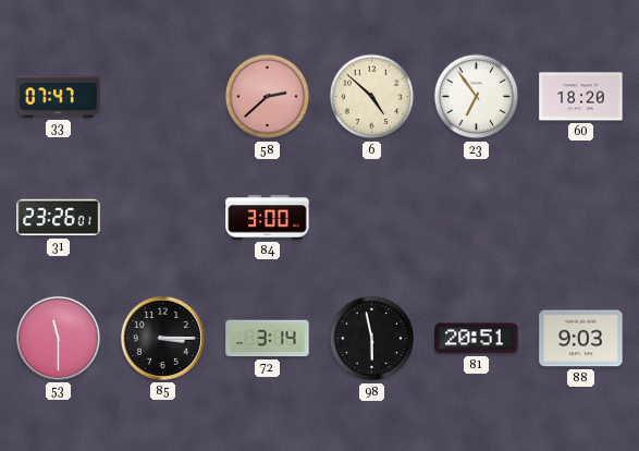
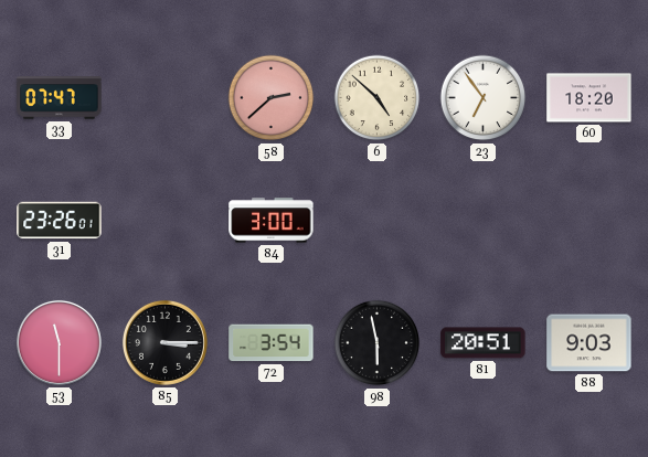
72: 3:14 -> 3:54
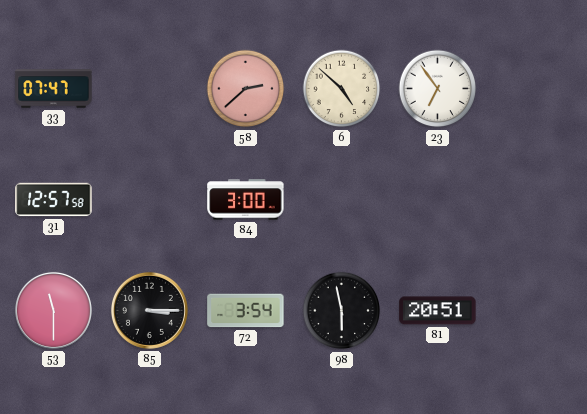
60: 18:20 -> none
31: 23:26 -> 12:57
88: 9:03 -> none
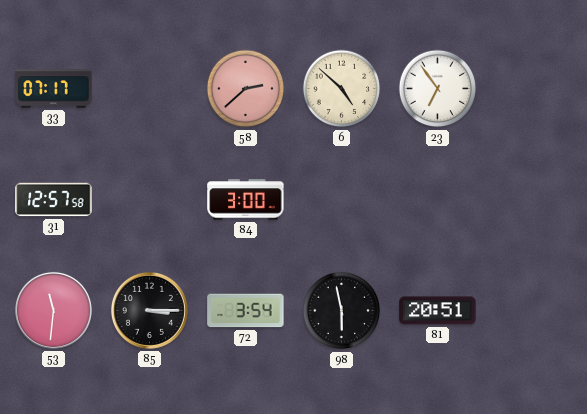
33: 07:47 -> 07:17
53: 11:30 -> 11:31
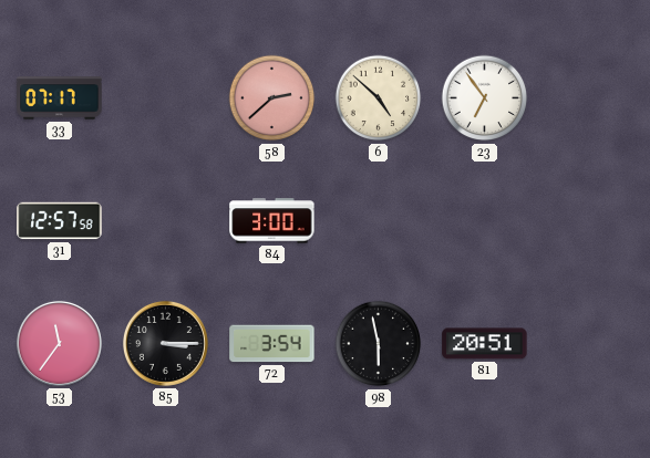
53: 11:31 -> 11:36
